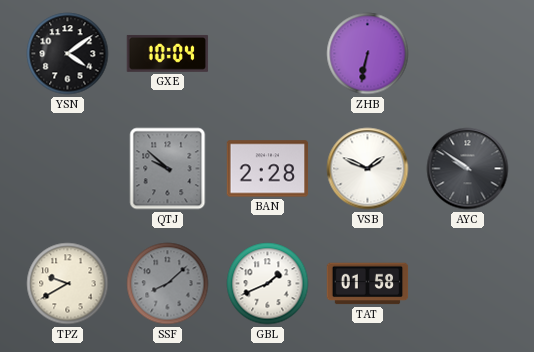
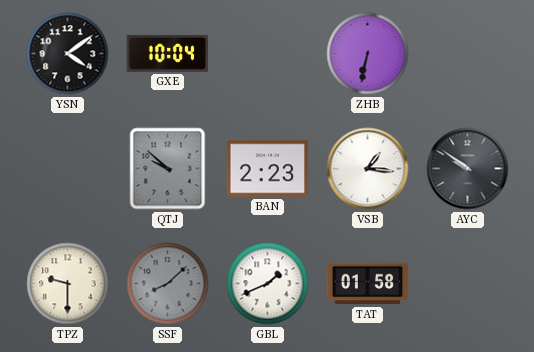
BAN: 2:28 -> 2:23
VSB: 1:49 -> 1:16
TPZ: 9:40 -> 9:30
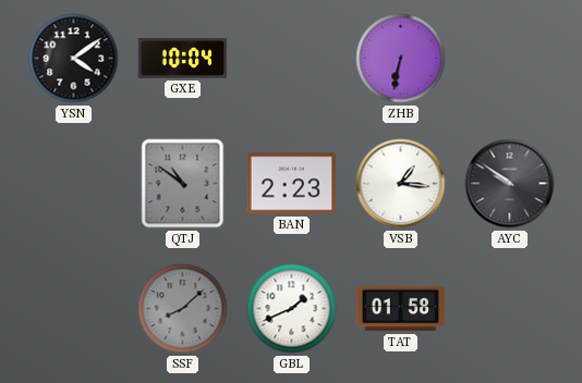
QTJ: 9:52 -> 10:51
TPZ: 9:30 -> none
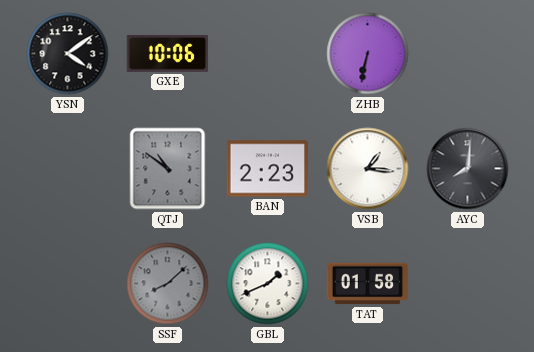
GXE: 10:04 -> 10:06
AYC: 9:51 -> 8:01
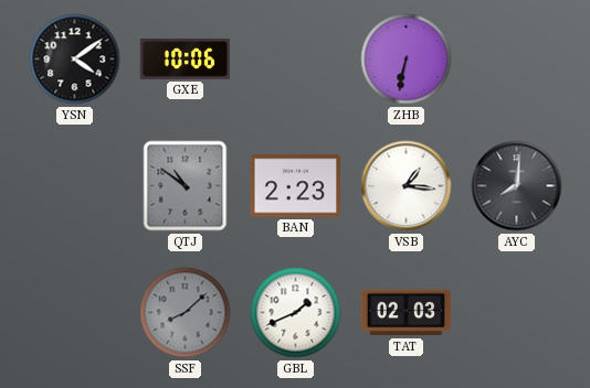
TAT: 01:58 -> 02:03
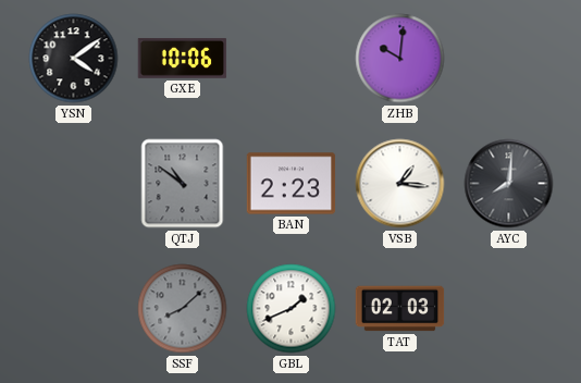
ZHB: 6:32 -> 10:01
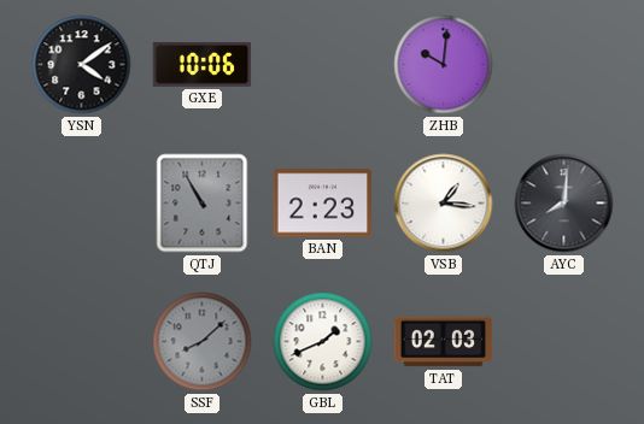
QTJ: 10:51 -> 10:55
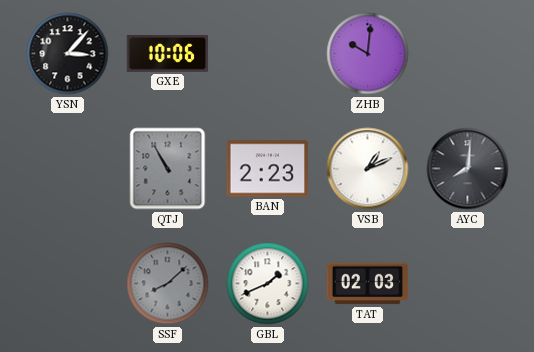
YSN: 4:09 -> 3:07
VSB: 1:16 -> 1:11
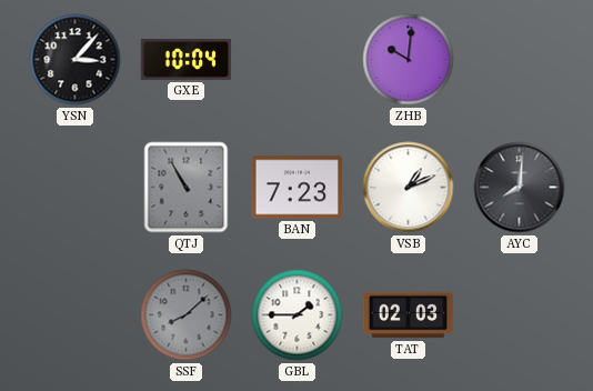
GXE: 10:06 -> 10:04
BAN: 2:23 -> 7:23
GBL: 1:41 -> 1:45
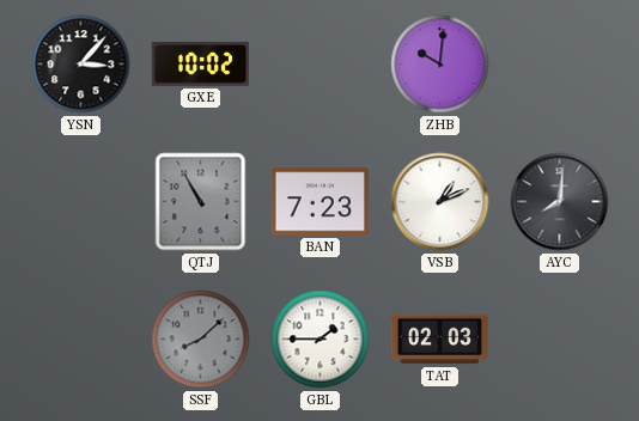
GXE: 10:04 -> 10:02
